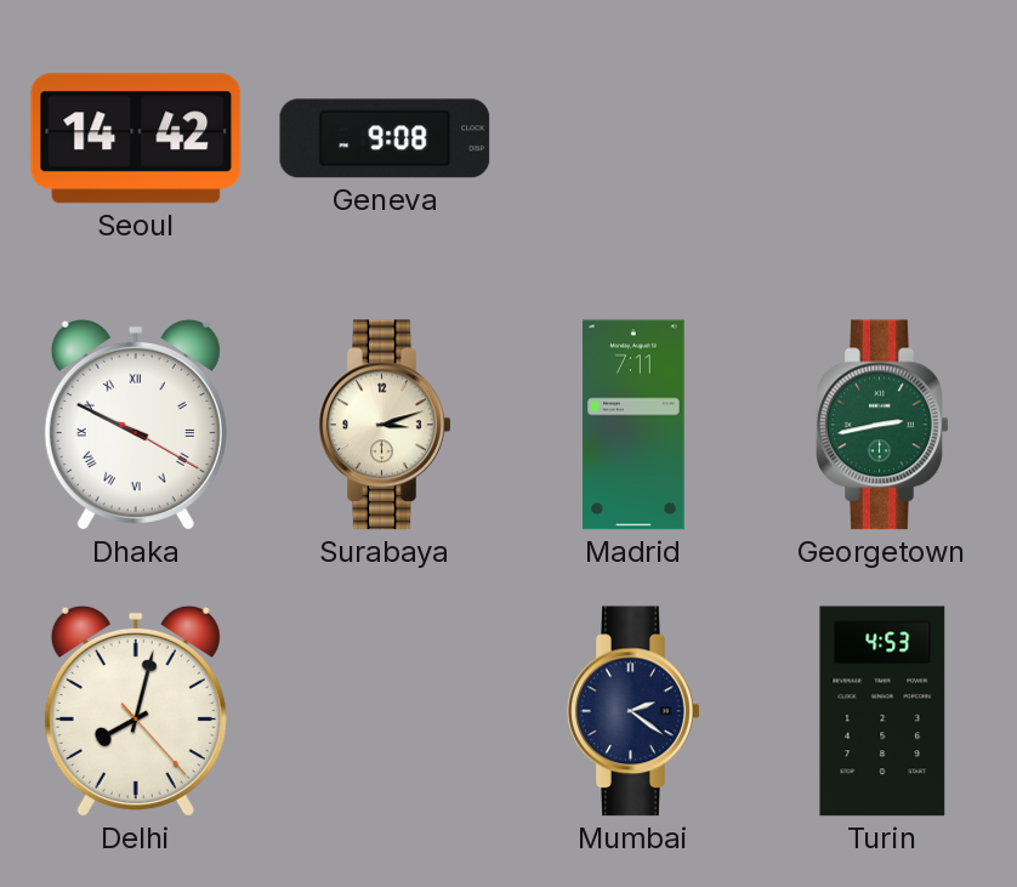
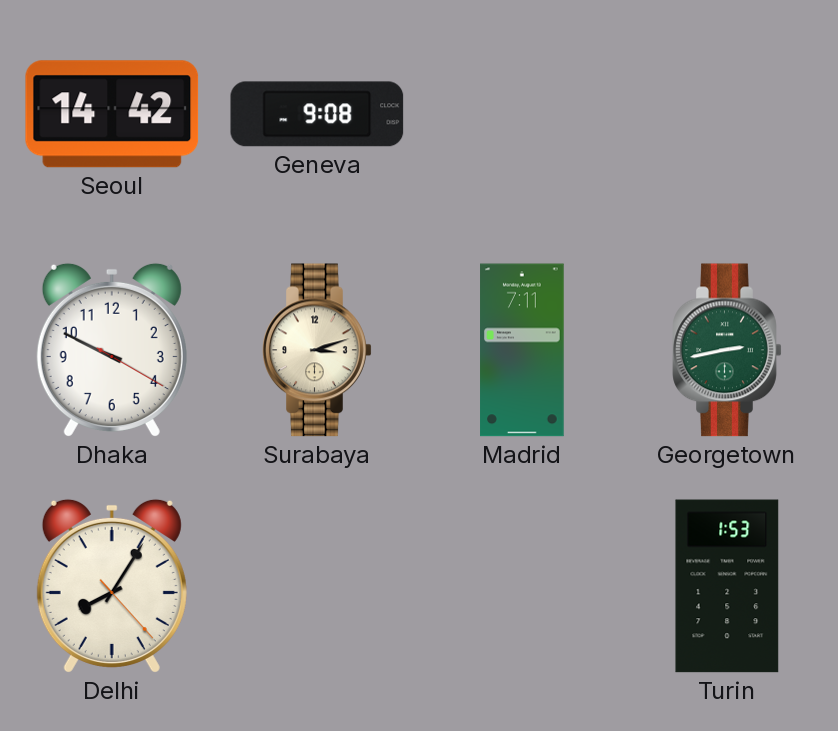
Dhaka numerals: Roman -> Arabic
Delhi: 8:02 -> 8:05
Mumbai: 2:21 -> none
Turin: 4:53 -> 1:53
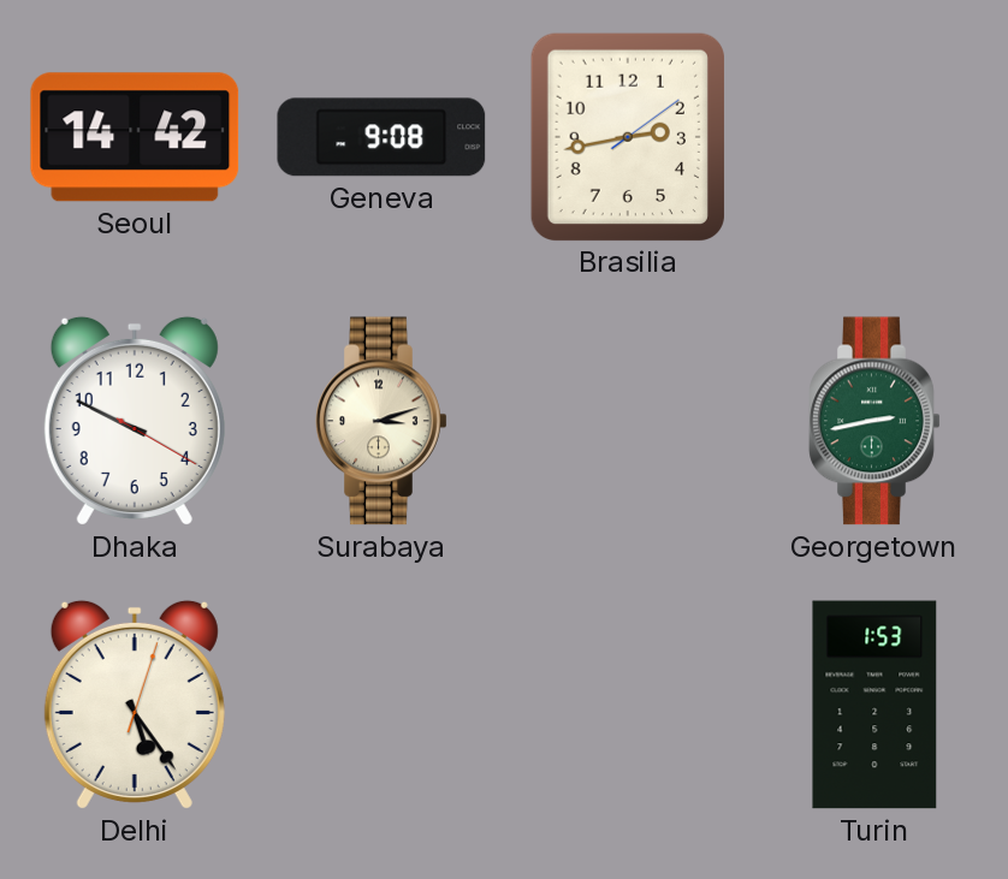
Brasilia: none -> 2:43
Madrid: 7:11 -> none
Delhi: 8:05 -> 5:24
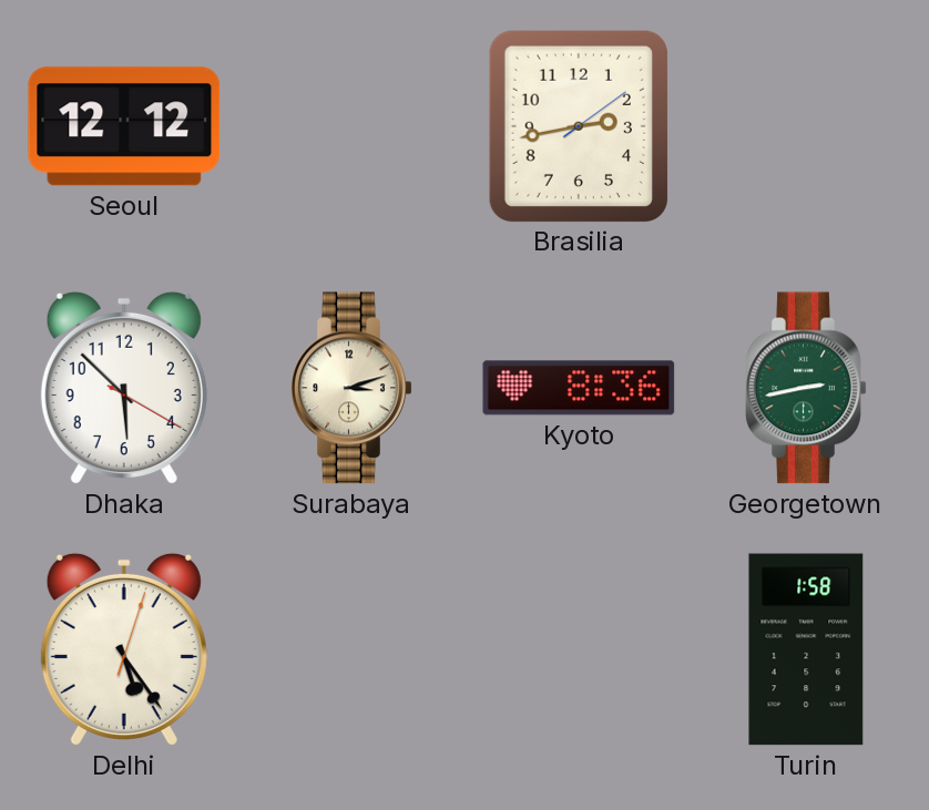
Seoul: 14:42 -> 12:12
Geneva: 9:08 -> none
Dhaka: 9:49 -> 5:52
Kyoto: none -> 8:36
Turin: 1:53 -> 1:58
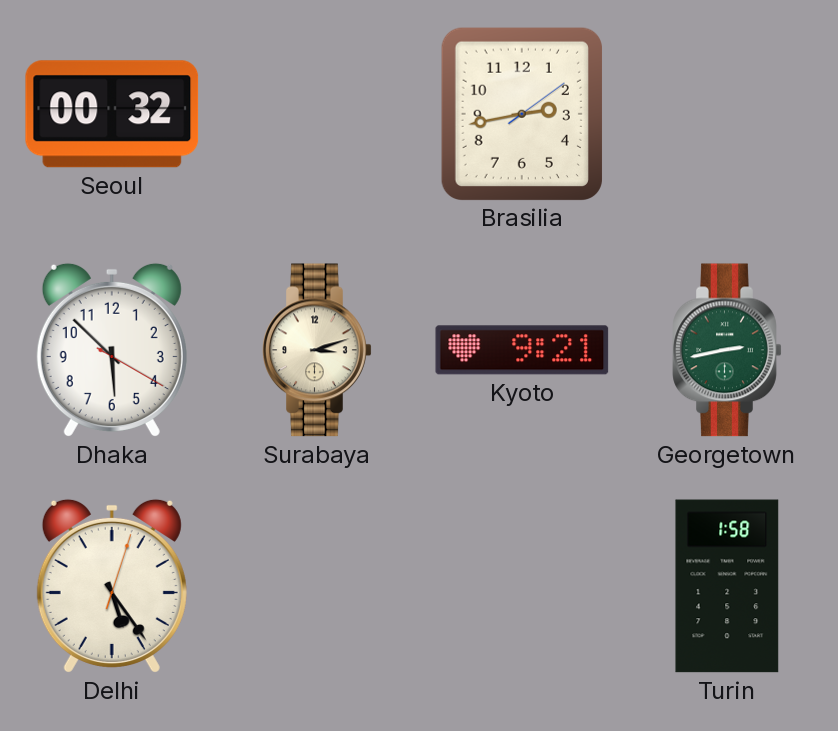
Seoul: 12:12 -> 00:32
Kyoto: 8:36 -> 9:21
